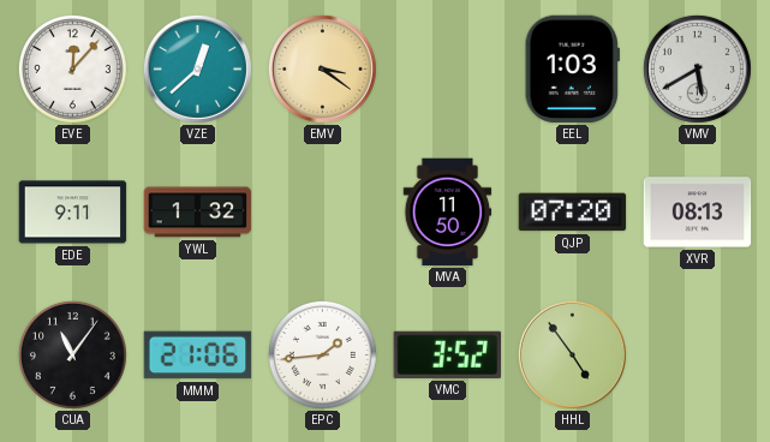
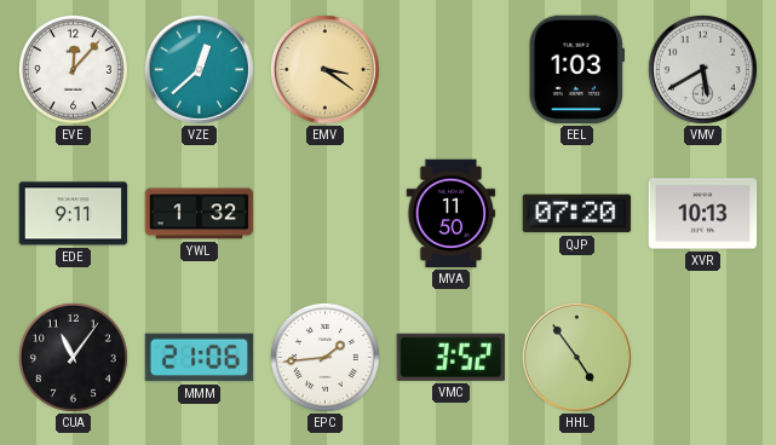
XVR: 08:13 -> 10:13
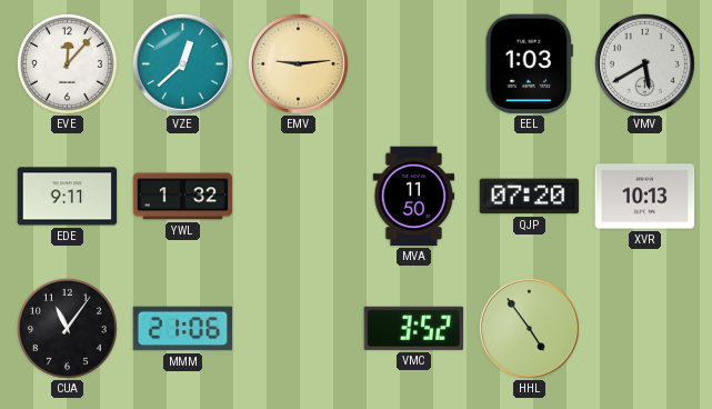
EMV: 3:21 -> 9:14
EPC: 1:44 -> none
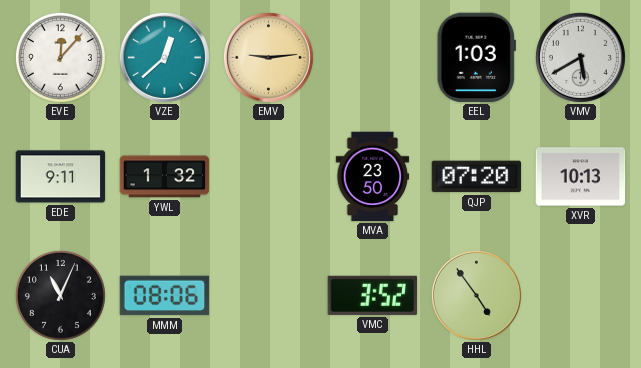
MVA: 11:50 -> 23:50
CUA: 11:06 -> 11:04
MMM: 21:06 -> 08:06
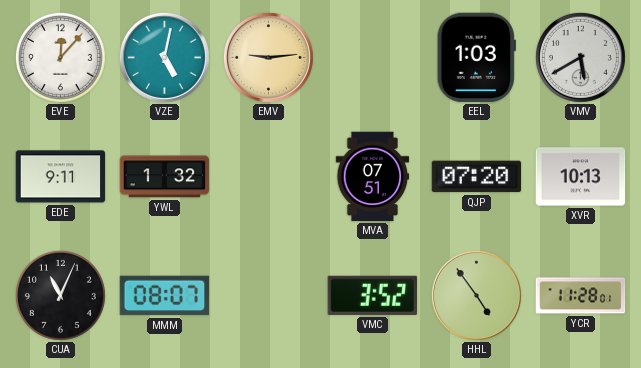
VZE: 12:38 -> 5:02
MVA: 23:50 -> 07:51
MMM: 08:06 -> 08:07
YCR: none -> 11:28
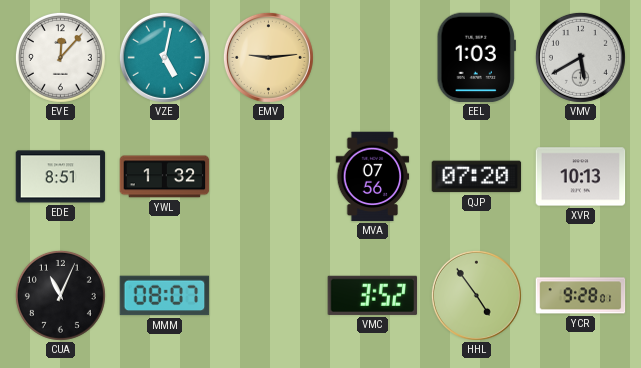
EDE: 9:11 -> 8:51
MVA: 07:51 -> 07:56
YCR: 11:28 -> 9:28
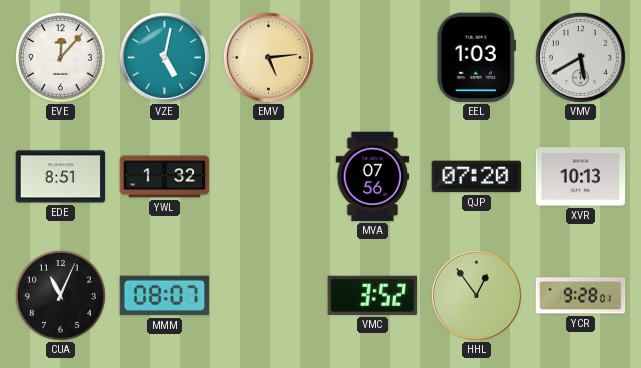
EMV: 9:14 -> 5:14
HHL: 4:54 -> 12:54
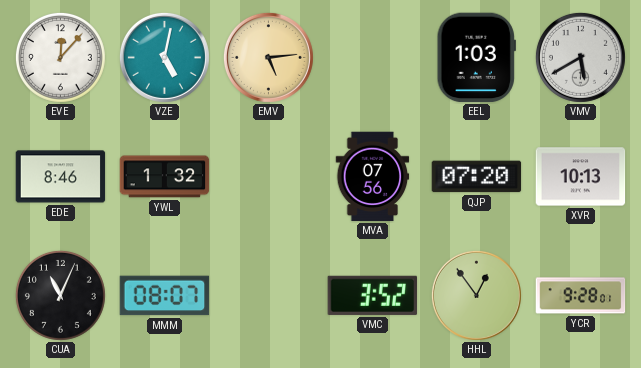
EDE: 8:51 -> 8:46
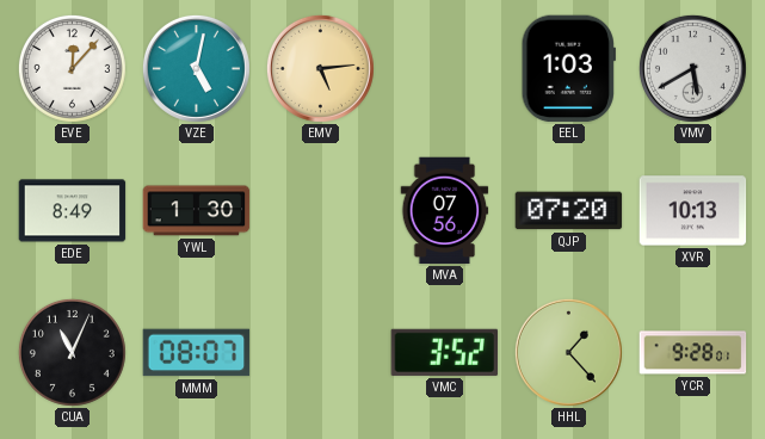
EDE: 8:46 -> 8:49
YWL: 1:32 -> 1:30
HHL: 12:54 -> 1:23
